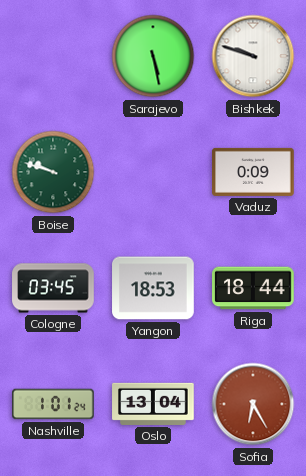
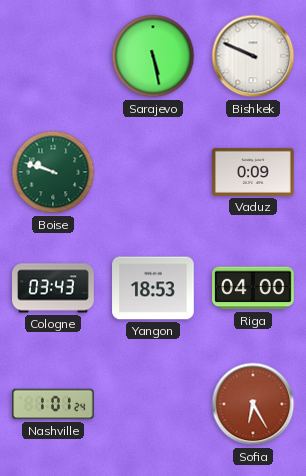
Bishkek: 9:48 -> 9:49
Cologne: 03:45 -> 03:43
Riga: 18:44 -> 04:00
Oslo: 13:04 -> none
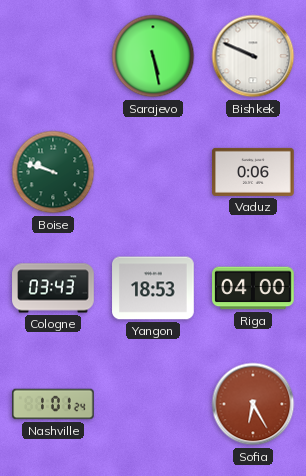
Vaduz: 0:09 -> 0:06
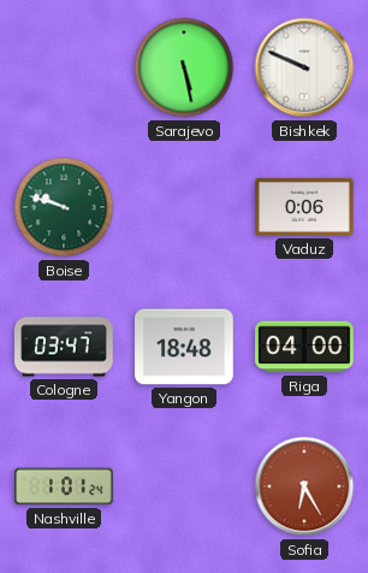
Cologne: 03:43 -> 03:47
Yangon: 18:53 -> 18:48
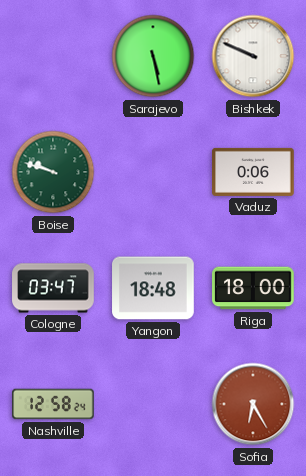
Riga: 04:00 -> 18:00
Nashville: 1:01 -> 12:58
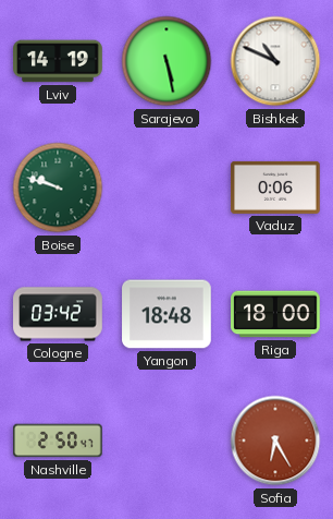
Lviv: none -> 14:19
Bishkek: 9:49 -> 10:49
Cologne: 03:47 -> 03:42
Nashville: 12:58 -> 2:50
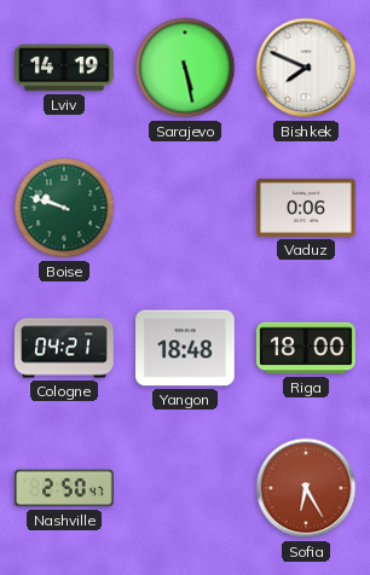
Bishkek: 10:49 -> 7:49
Cologne: 03:42 -> 04:21
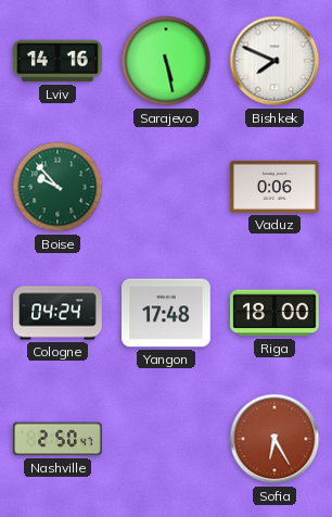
Lviv: 14:19 -> 14:16
Boise: 9:48 -> 9:53
Cologne: 04:21 -> 04:24
Yangon: 18:48 -> 17:48
